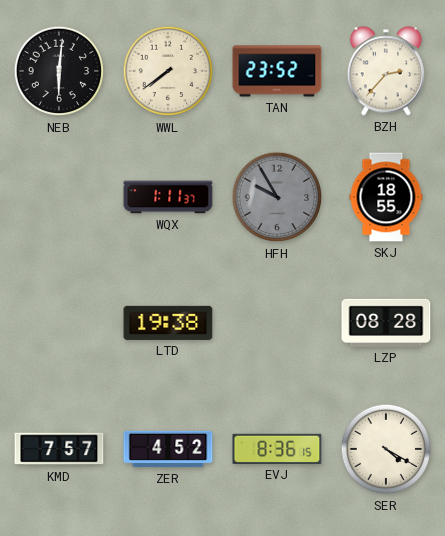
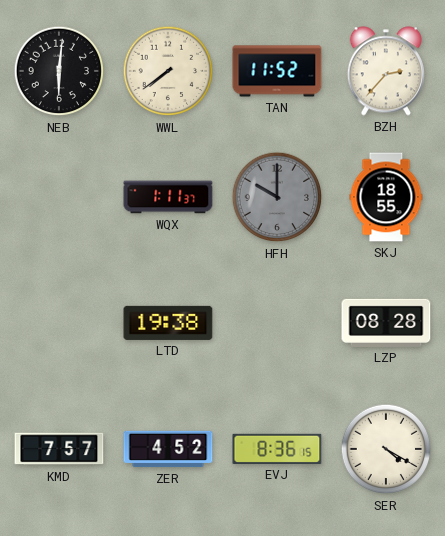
TAN: 23:52 -> 11:52
HFH: 9:55 -> 10:00
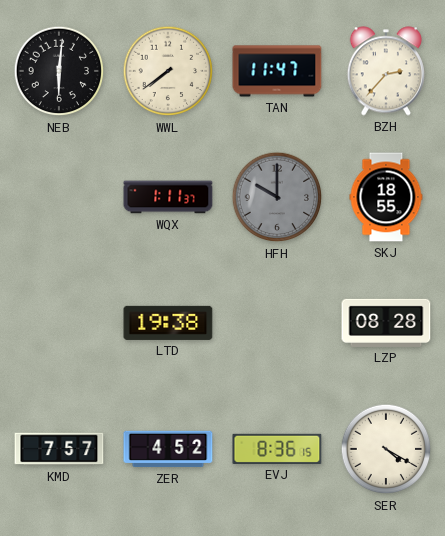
TAN: 11:52 -> 11:47
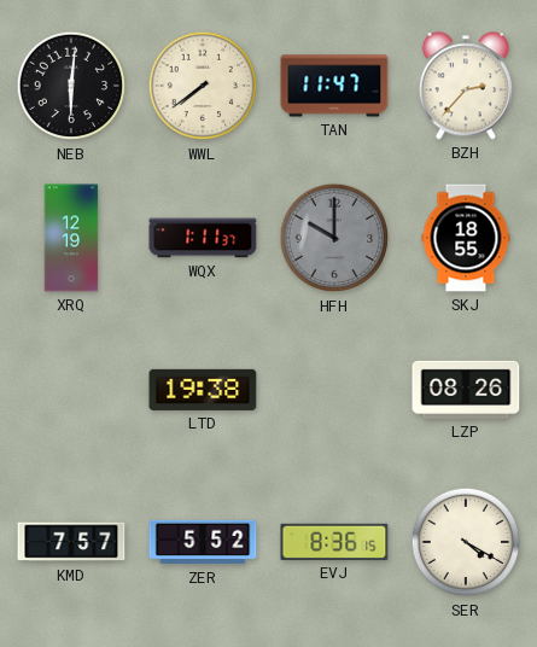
XRQ: none -> 12:19
LZP: 08:28 -> 08:26
ZER: 4:52 -> 5:52
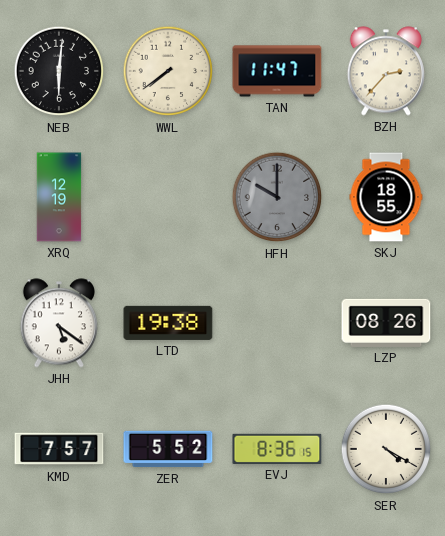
WQX: 1:11 -> none
JHH: none -> 5:21
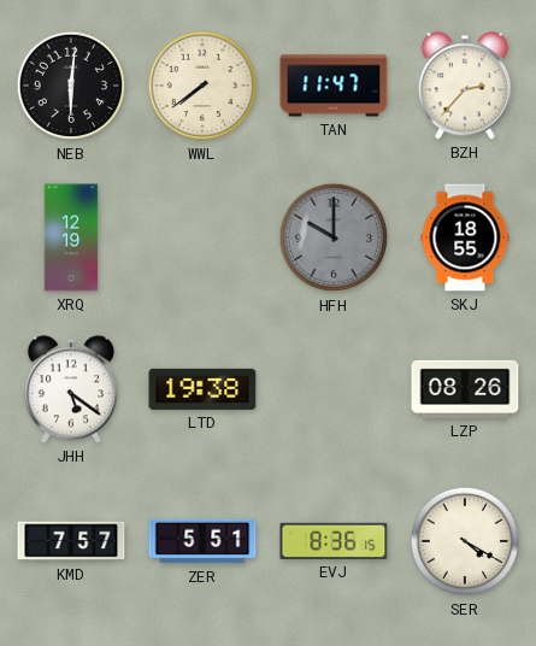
ZER: 5:52 -> 5:51
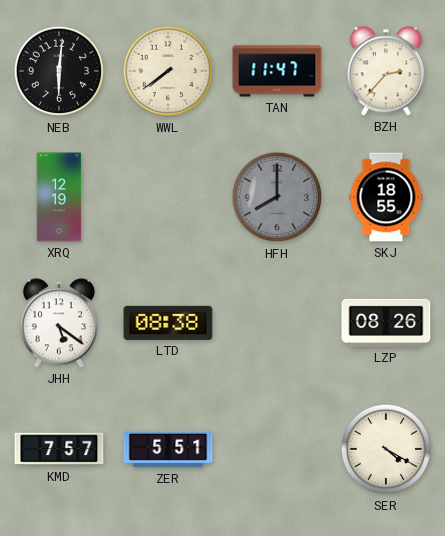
HFH: 10:00 -> 8:00
LTD: 19:38 -> 08:38
EVJ: 8:36 -> none
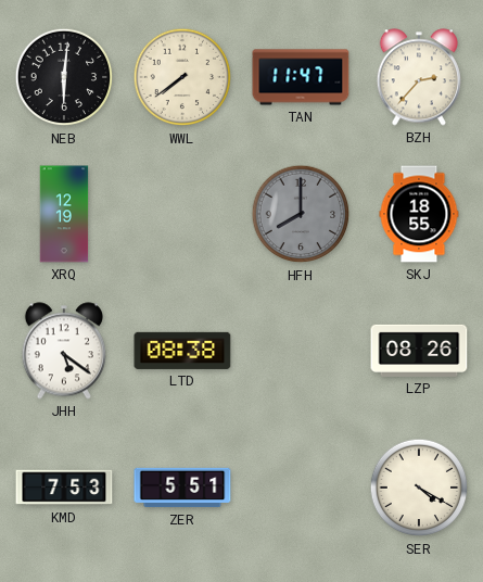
KMD: 7:57 -> 7:53
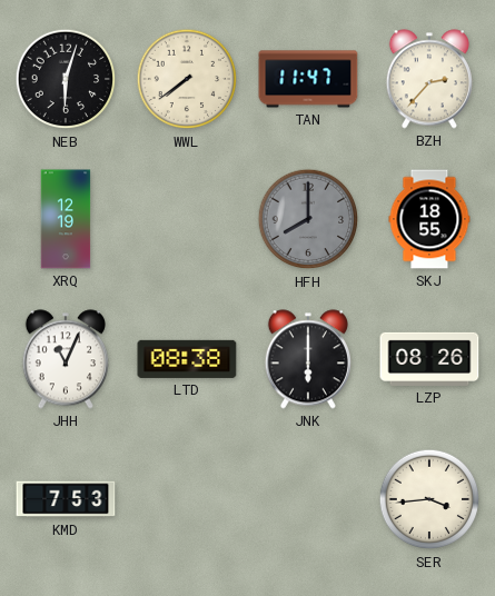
NEB: 6:01 -> 6:03
JHH: 5:21 -> 11:04
JNK: none -> 6:00
ZER: 5:51 -> none
SER: 4:20 -> 3:44
